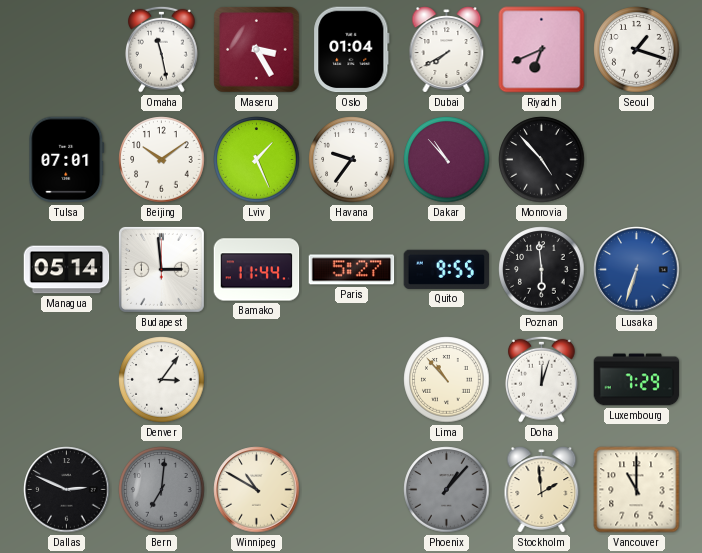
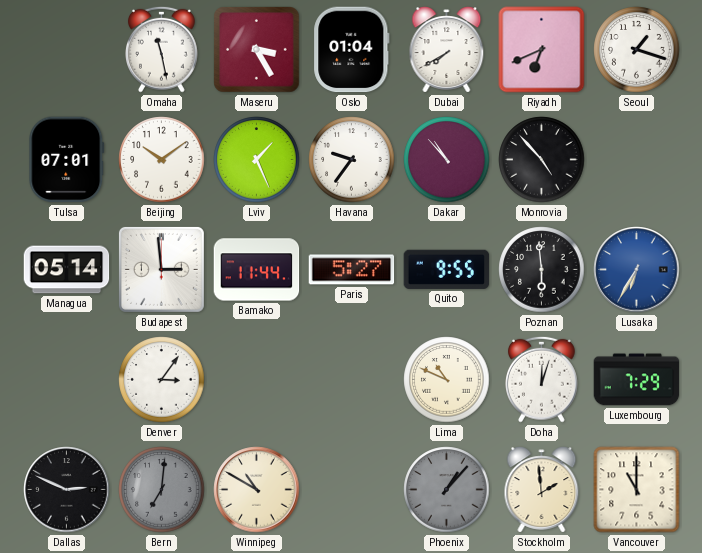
Lusaka: 6:33 -> 6:35
Lima: 10:53 -> 10:49
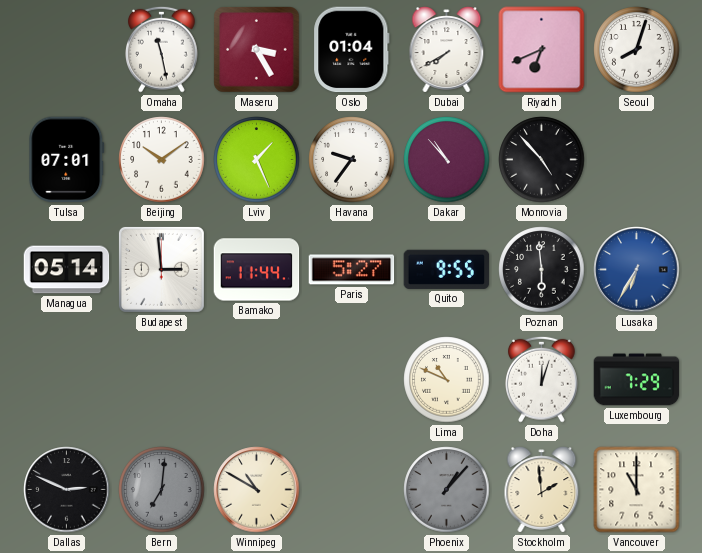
Seoul: 1:18 -> 8:03
Denver: 3:06 -> none
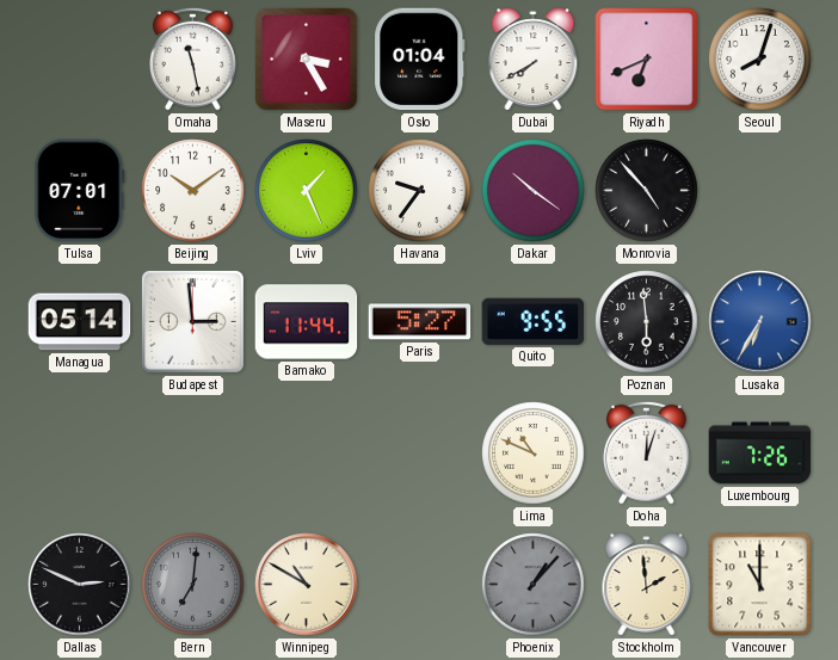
Dakar: 10:53 -> 10:21
Luxembourg: 7:29 -> 7:26
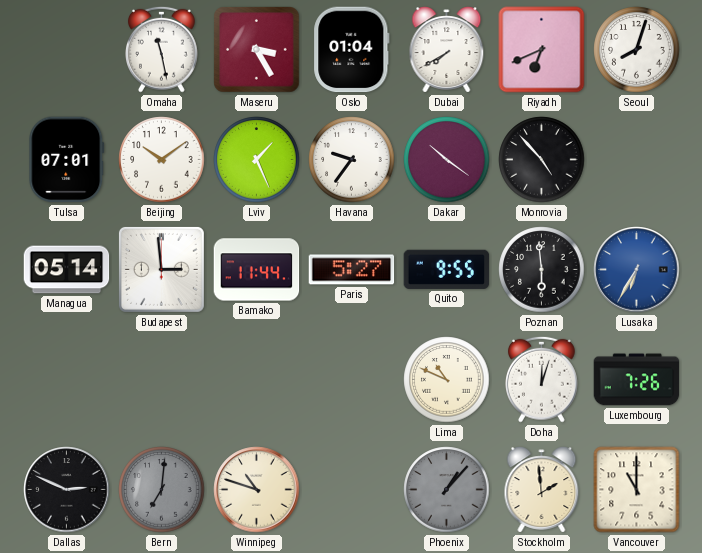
Winnipeg: 10:50 -> 10:48
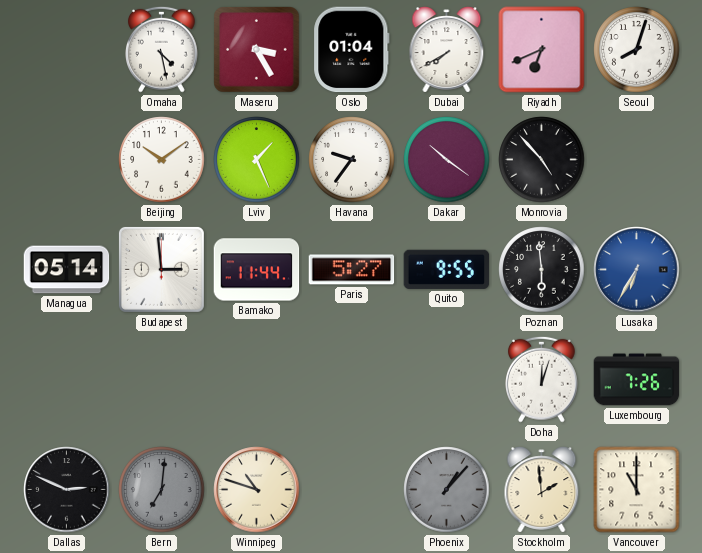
Omaha: 11:28 -> 4:28
Tulsa: 07:01 -> none
Lima: 10:49 -> none
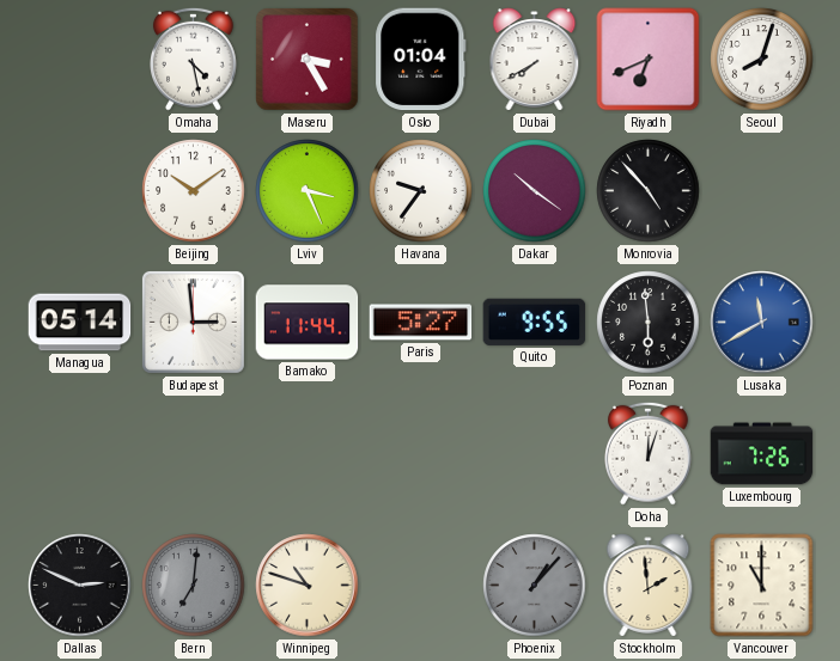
Lviv: 1:26 -> 3:26
Lusaka: 6:35 -> 11:40
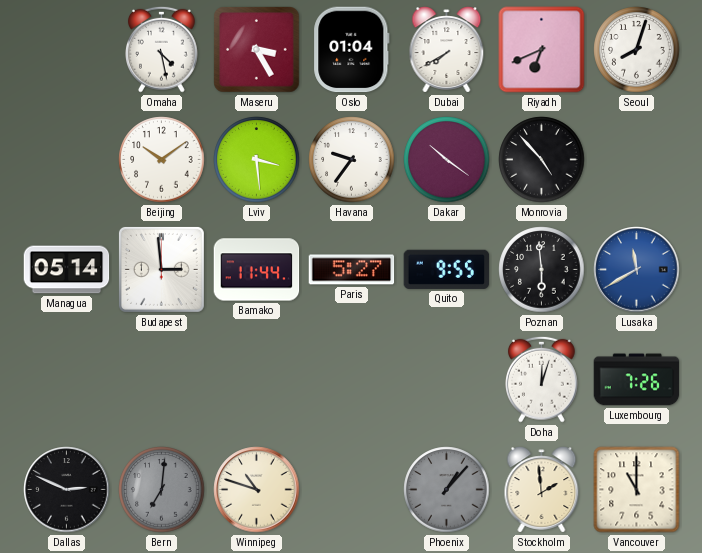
Lviv: 3:26 -> 3:29
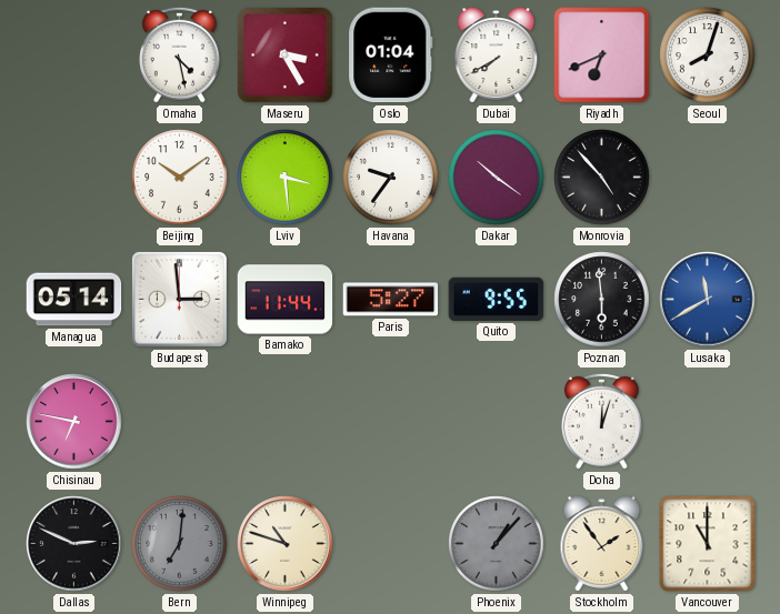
Chisinau: none -> 6:47
Luxembourg: 7:26 -> none
Stockholm: 1:59 -> 1:54
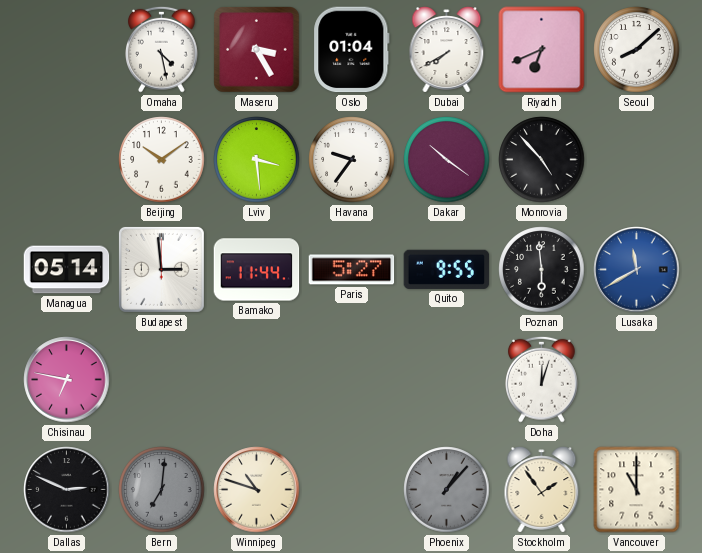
Seoul: 8:03 -> 8:08
